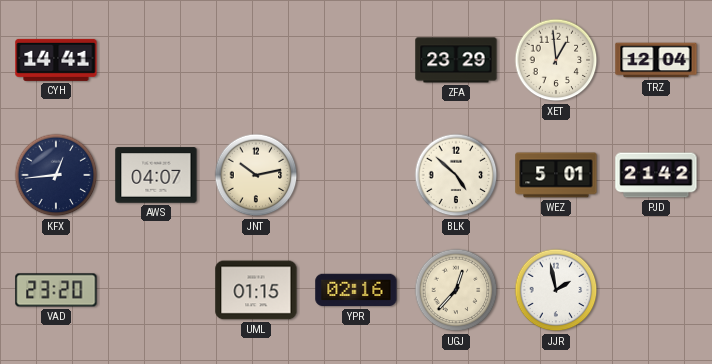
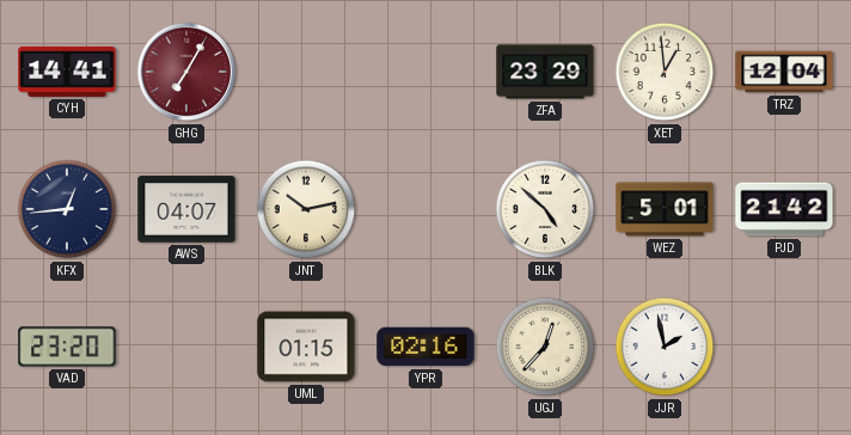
GHG: none -> 7:05
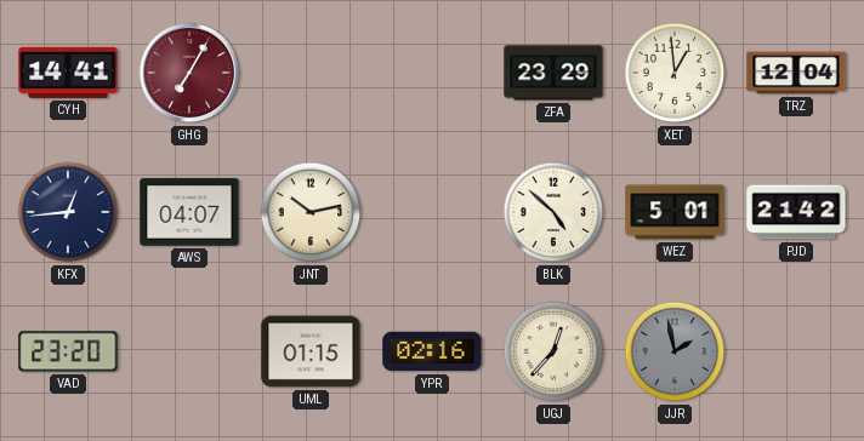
JJR dial: white -> grey
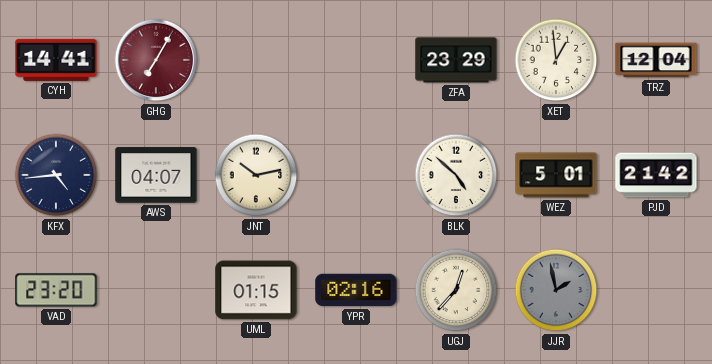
KFX: 12:44 -> 4:44
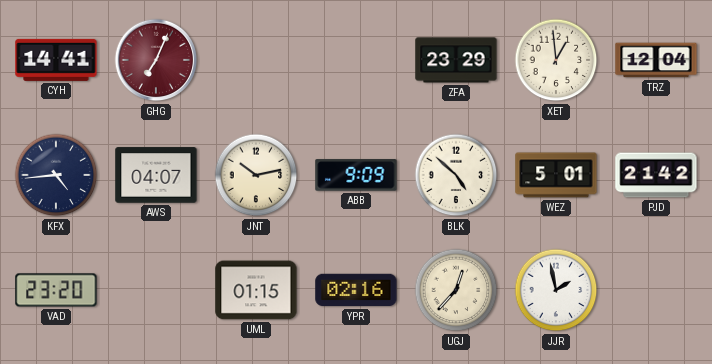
GHG: 7:05 -> 7:04
ABB: none -> 9:09
JJR dial: grey -> white
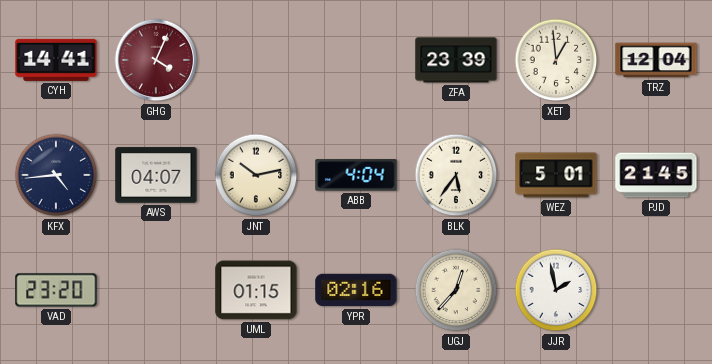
GHG: 7:04 -> 4:04
ZFA: 23:29 -> 23:39
ABB: 9:09 -> 4:04
BLK: 4:52 -> 5:36
PJD: 21:42 -> 21:45
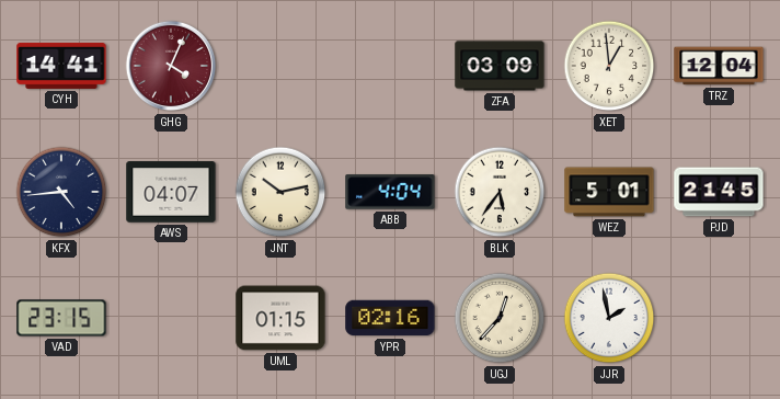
ZFA: 23:39 -> 03:09
VAD: 23:20 -> 23:15
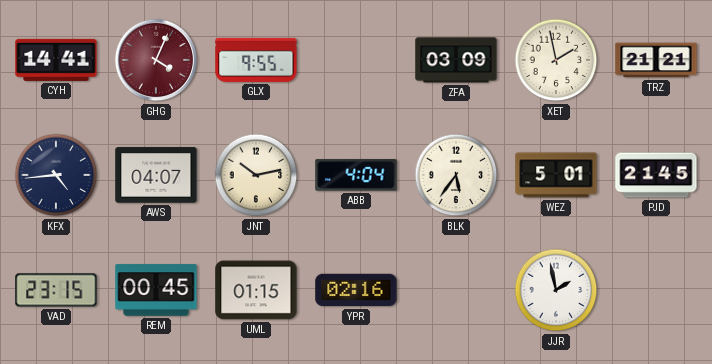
GLX: none -> 9:55
XET: 12:59 -> 1:58
TRZ: 12:04 -> 21:21
REM: none -> 00:45
UGJ: 12:37 -> none
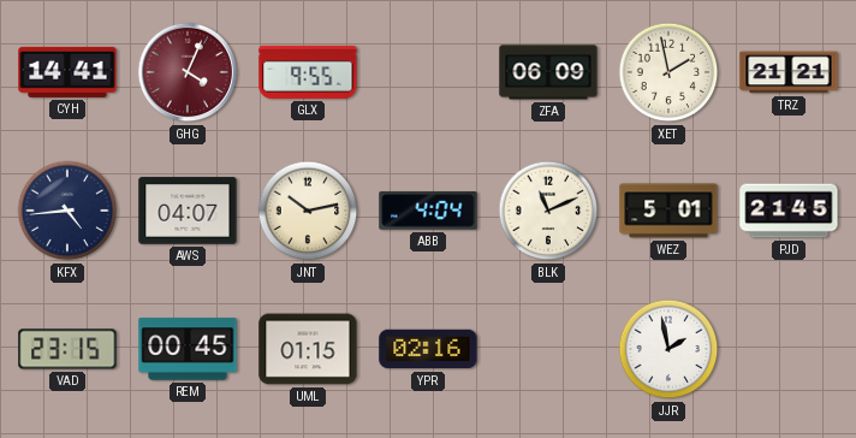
ZFA: 03:09 -> 06:09
BLK: 5:36 -> 11:11
